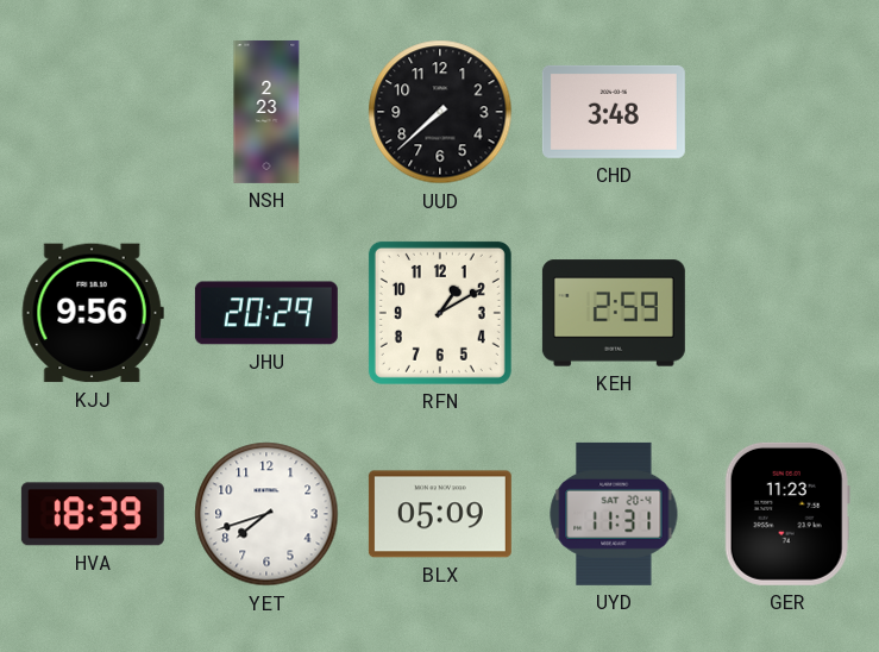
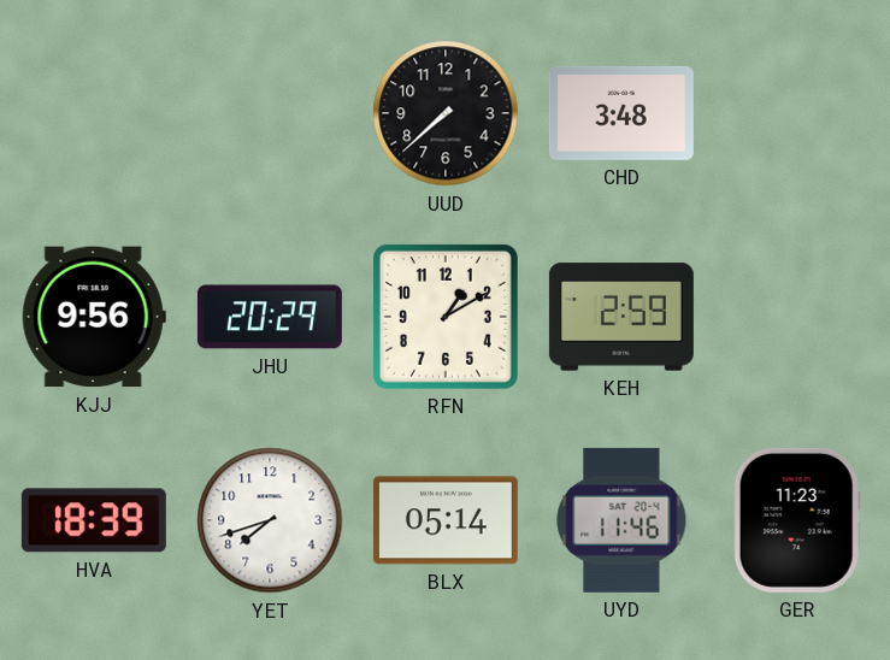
NSH: 2:23 -> none
BLX: 05:09 -> 05:14
UYD: 11:31 -> 11:46
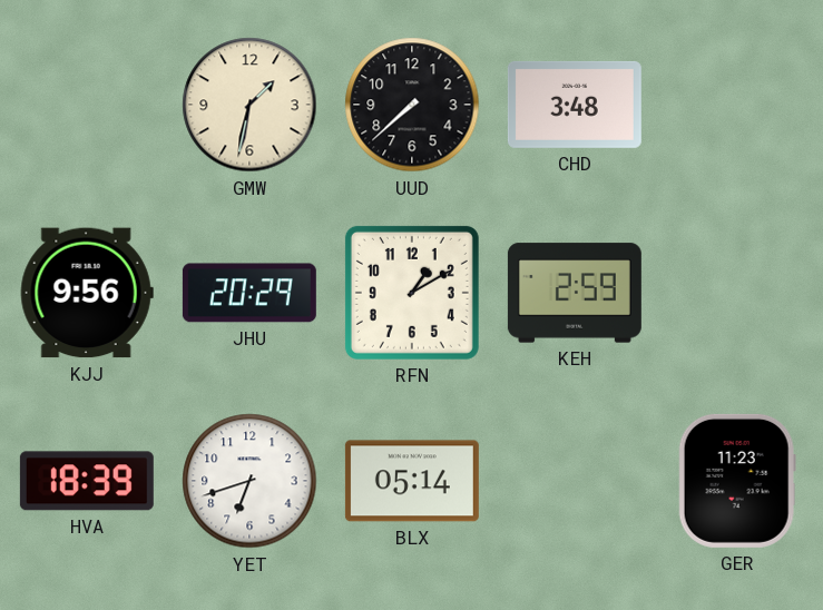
GMW: none -> 1:32
YET: 7:42 -> 6:42
UYD: 11:46 -> none
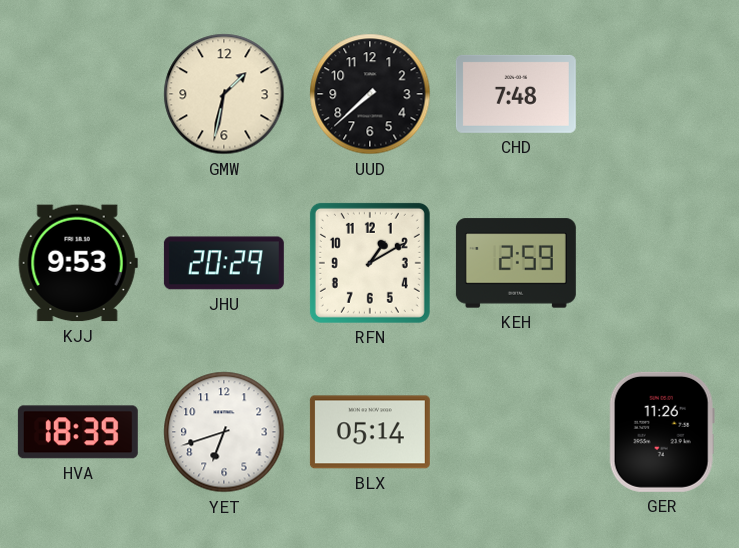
CHD: 3:48 -> 7:48
KJJ: 9:56 -> 9:53
GER: 11:23 -> 11:26
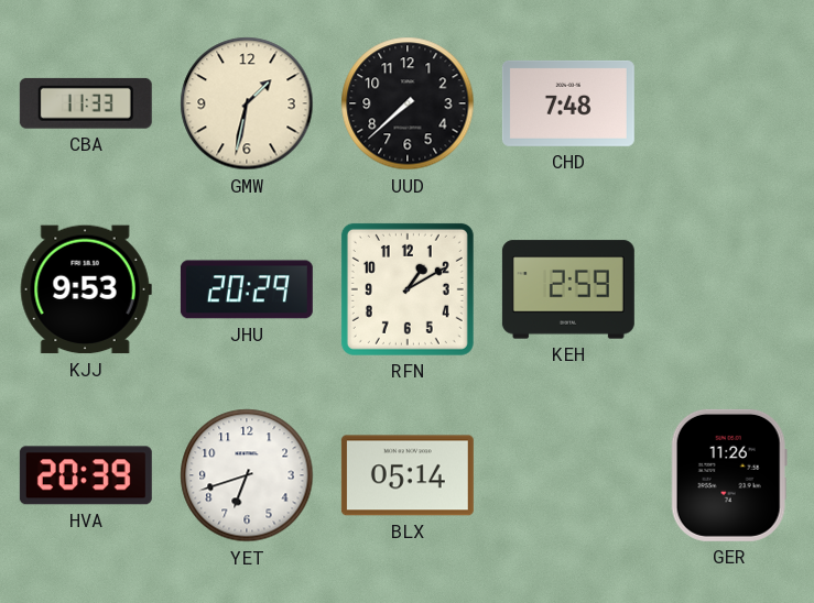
CBA: none -> 11:33
HVA: 18:39 -> 20:39
